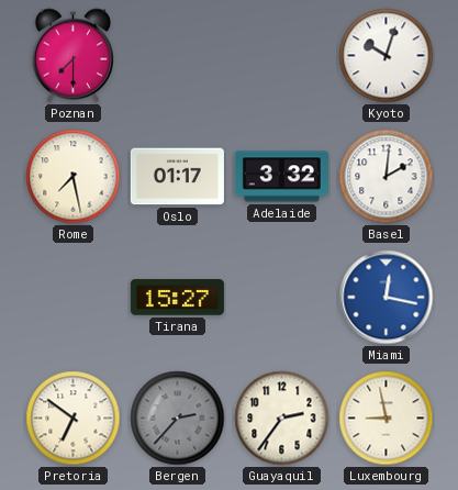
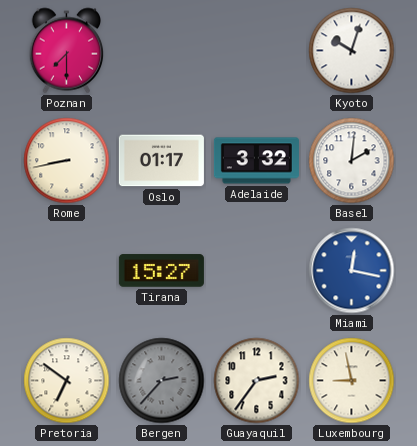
Rome: 7:28 -> 8:43
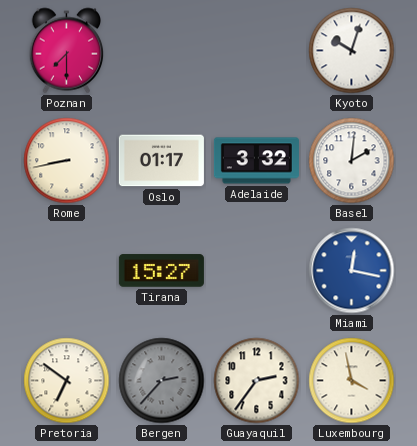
Luxembourg: 8:58 -> 3:58
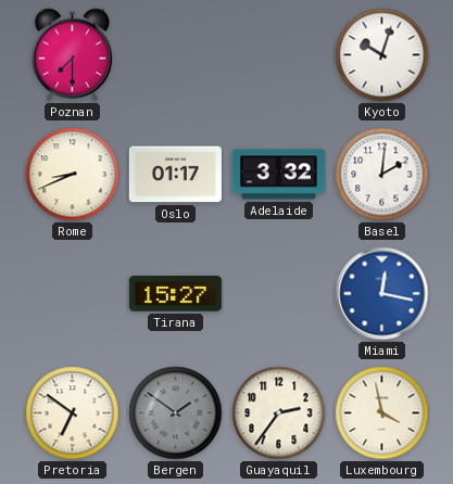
Rome: 8:43 -> 8:41
Bergen: 2:37 -> 1:51
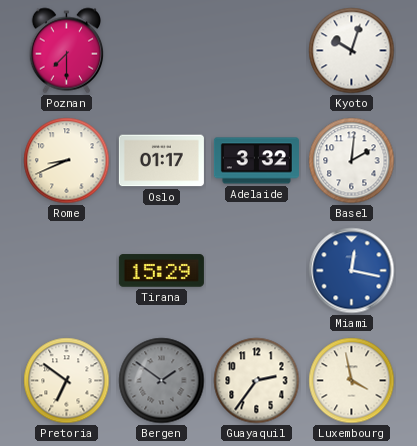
Tirana: 15:27 -> 15:29
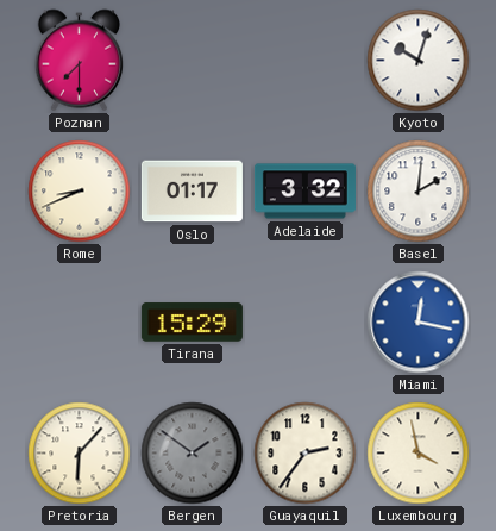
Pretoria: 6:51 -> 6:07
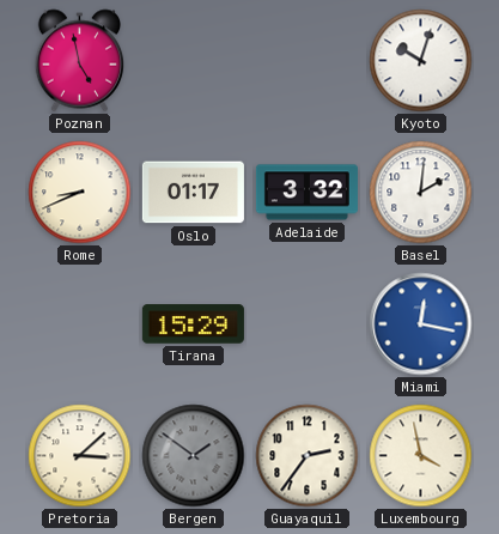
Poznan: 7:30 -> 4:58
Pretoria: 6:07 -> 3:08
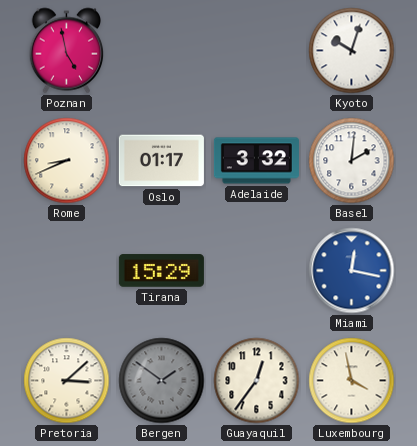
Guayaquil: 2:36 -> 12:36
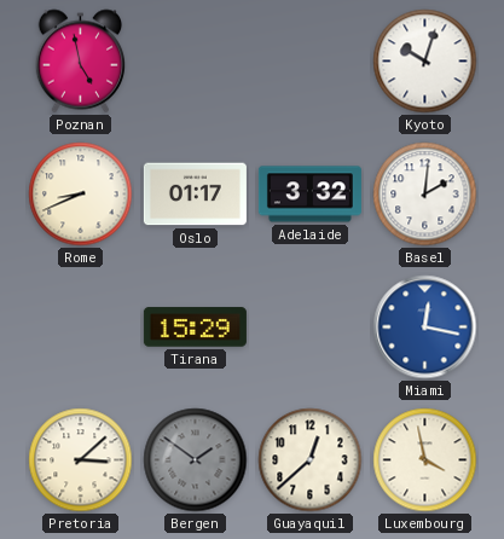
Guayaquil: 12:36 -> 12:38
